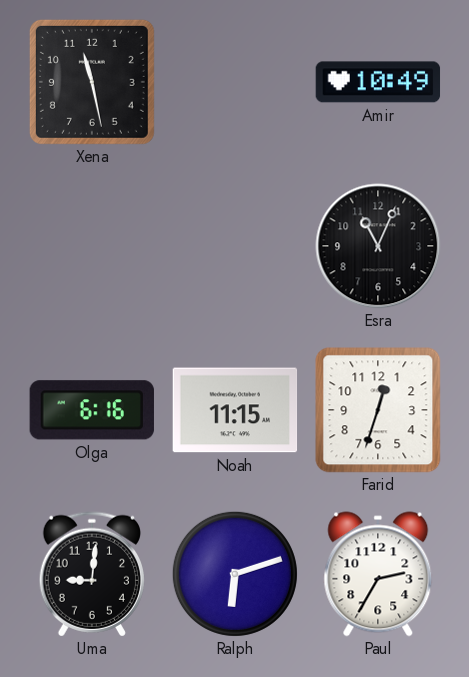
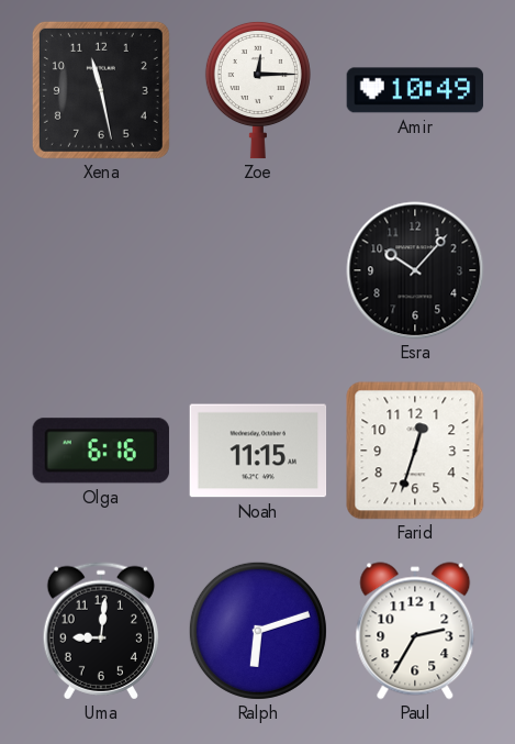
Zoe: none -> 12:15
Esra: 11:04 -> 10:07
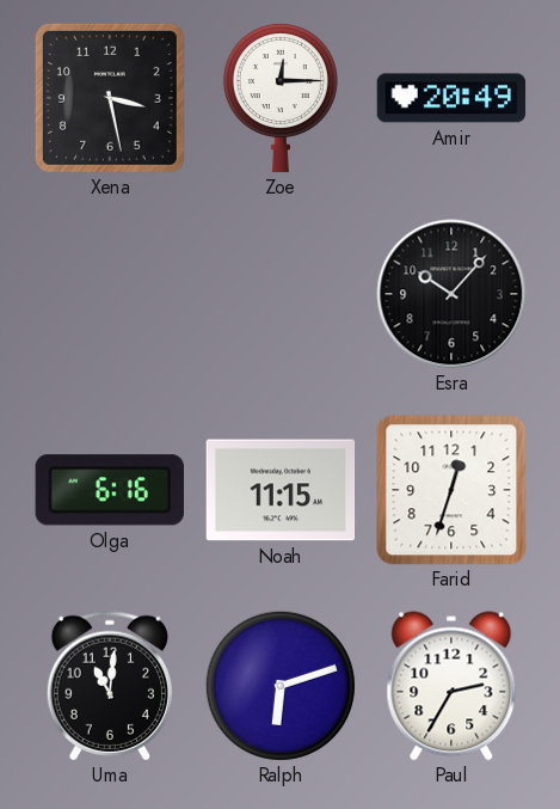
Xena: 11:28 -> 3:28
Amir: 10:49 -> 20:49
Uma: 9:01 -> 11:01
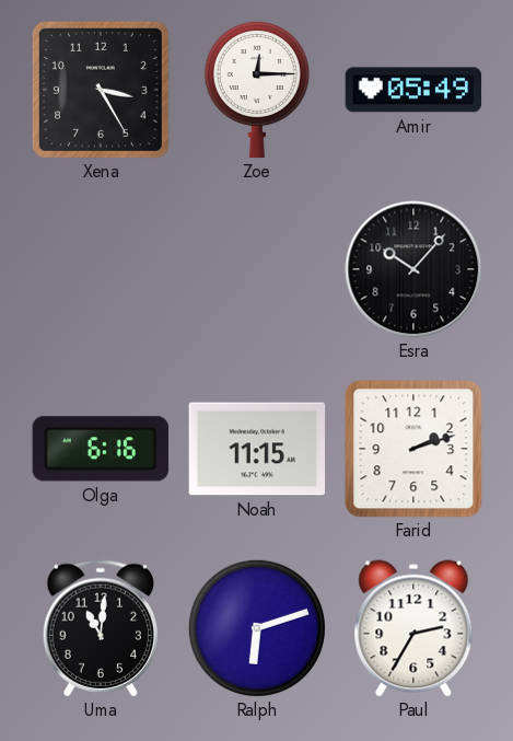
Xena: 3:28 -> 3:25
Amir: 20:49 -> 05:49
Farid: 12:33 -> 2:12
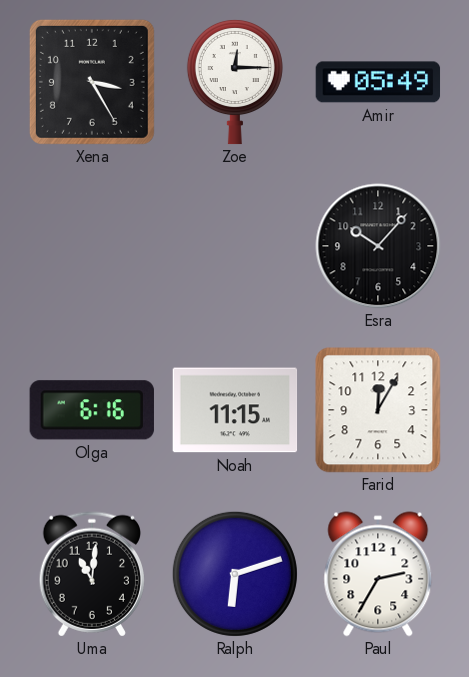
Farid: 2:12 -> 12:05
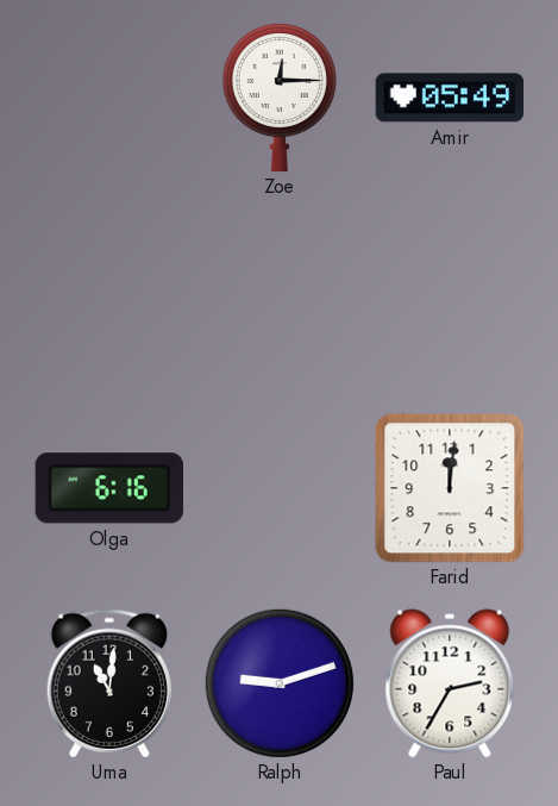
Xena: 3:25 -> none
Esra: 10:07 -> none
Noah: 11:15 -> none
Farid: 12:05 -> 12:01
Ralph: 6:12 -> 9:12
